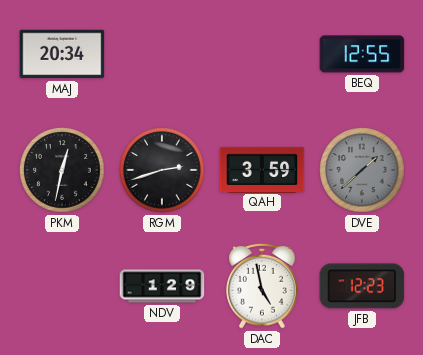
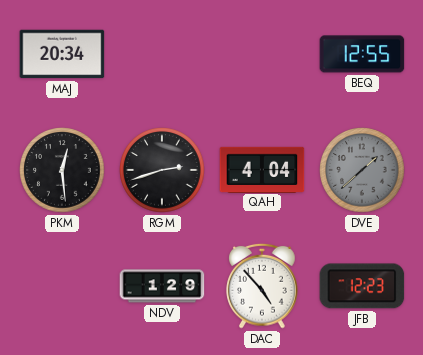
PKM: 12:32 -> 12:29
QAH: 3:59 -> 4:04
DAC: 4:58 -> 4:53
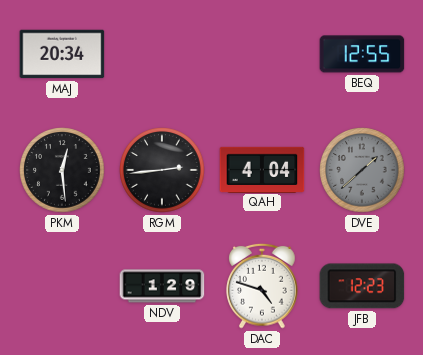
RGM: 2:42 -> 2:44
DAC: 4:53 -> 4:48
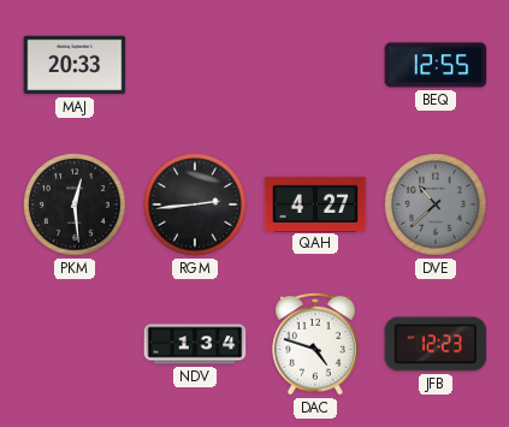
MAJ: 20:34 -> 20:33
QAH: 4:04 -> 4:27
DVE: 1:38 -> 10:38
NDV: 1:29 -> 1:34
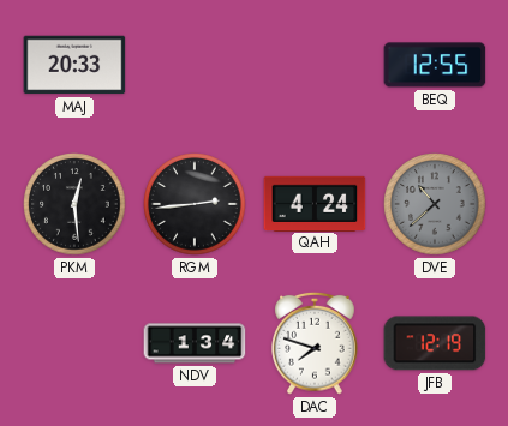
QAH: 4:27 -> 4:24
DAC: 4:48 -> 7:48
JFB: 12:23 -> 12:19
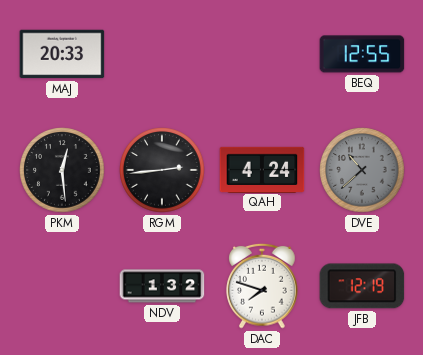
NDV: 1:34 -> 1:32
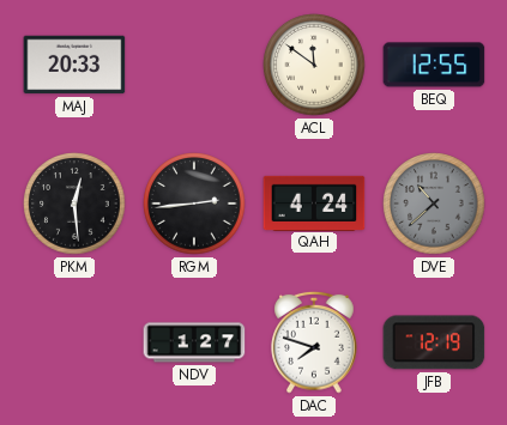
ACL: none -> 11:51
NDV: 1:32 -> 1:27
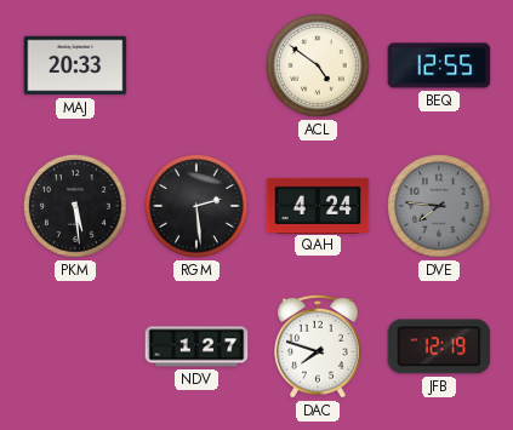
ACL: 11:51 -> 4:51
PKM: 12:29 -> 5:29
RGM: 2:44 -> 2:29
DVE: 10:38 -> 7:46
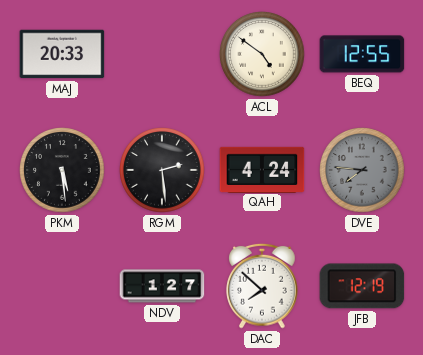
DAC: 7:48 -> 7:52
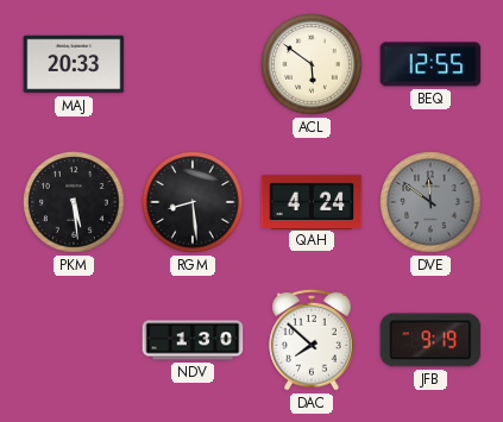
ACL: 4:51 -> 5:51
RGM: 2:29 -> 8:29
DVE: 7:46 -> 11:51
NDV: 1:27 -> 1:30
JFB: 12:19 -> 9:19
